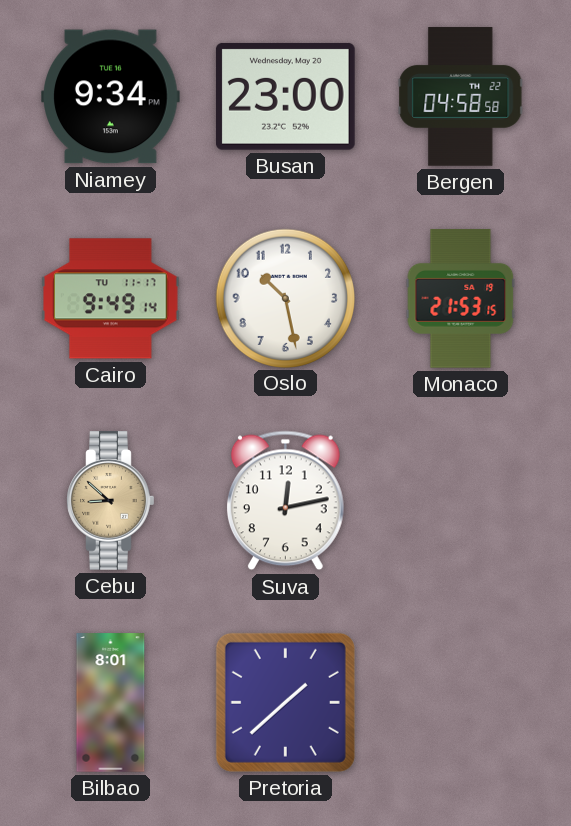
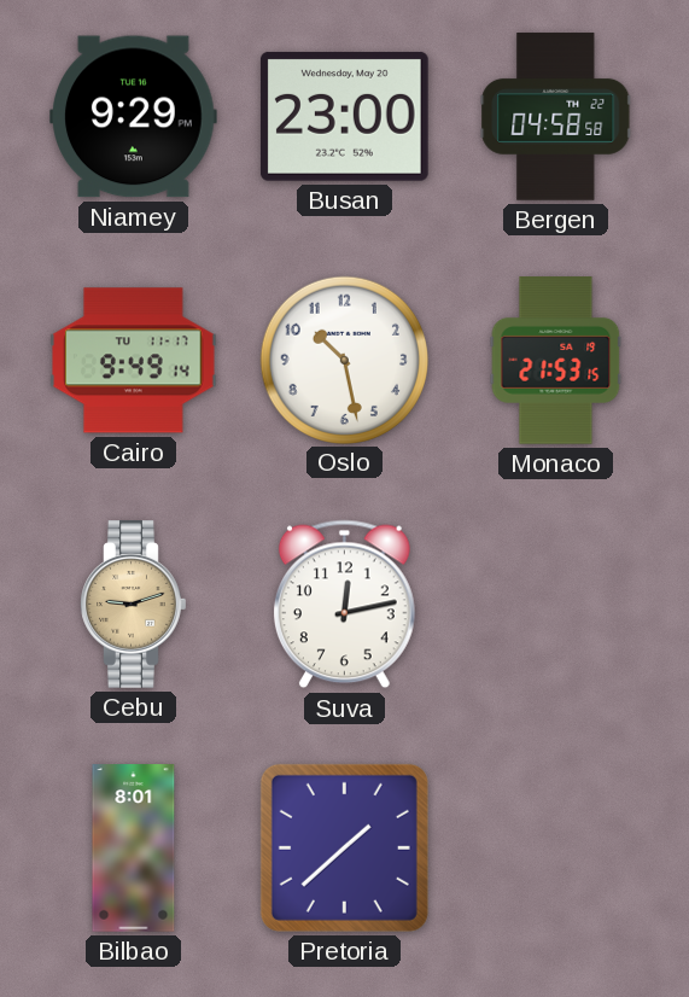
Niamey: 9:34 -> 9:29
Cebu: 8:52 -> 9:12
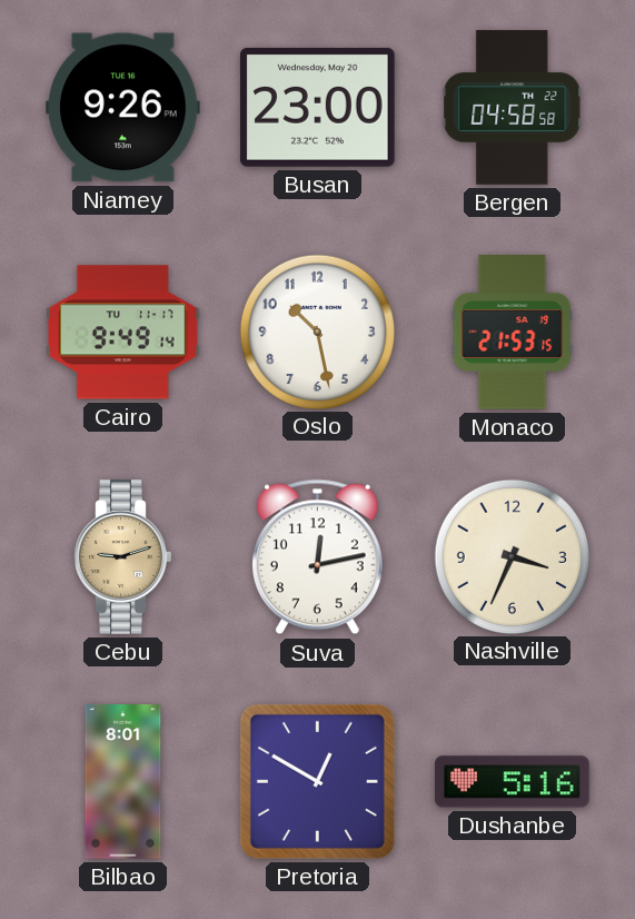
Niamey: 9:29 -> 9:26
Nashville: none -> 3:34
Pretoria: 1:38 -> 12:50
Dushanbe: none -> 5:16
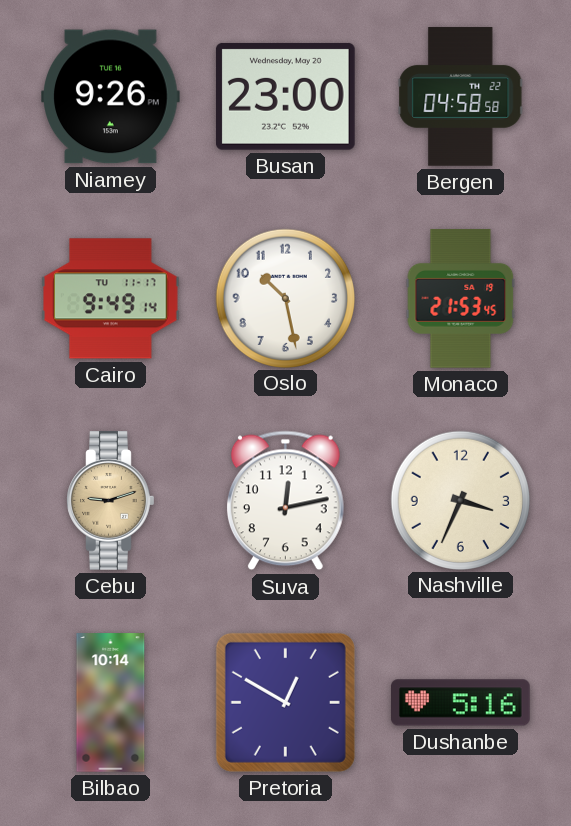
Monaco: 21:53:15 -> 21:53:45
Bilbao: 8:01 -> 10:14
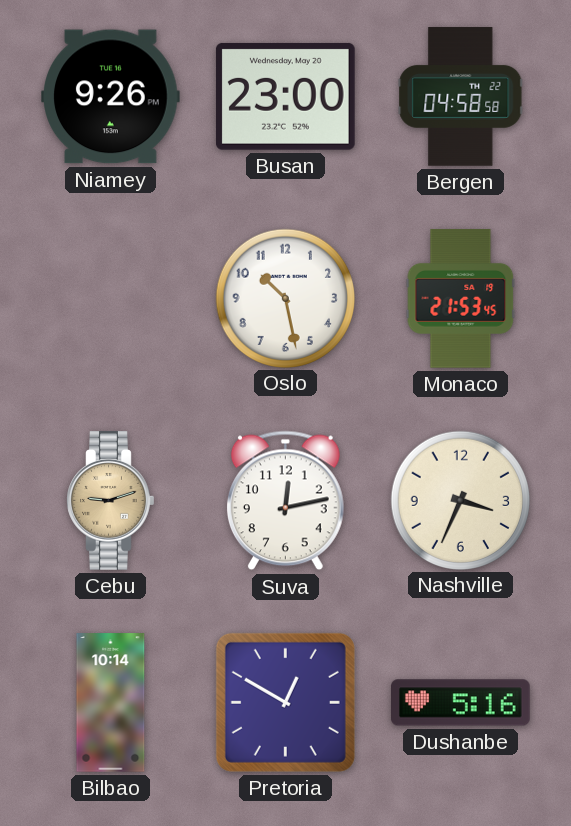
Cairo: 9:49 -> none
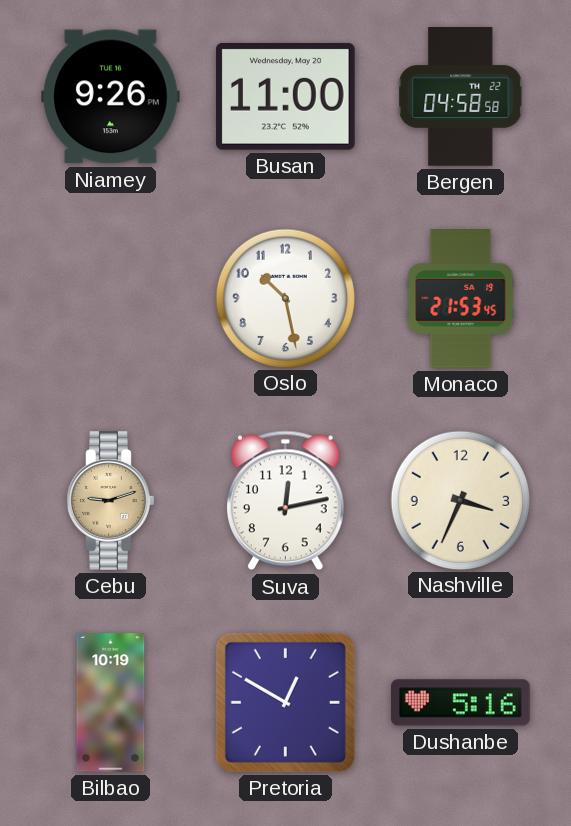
Busan: 23:00 -> 11:00
Bilbao: 10:14 -> 10:19
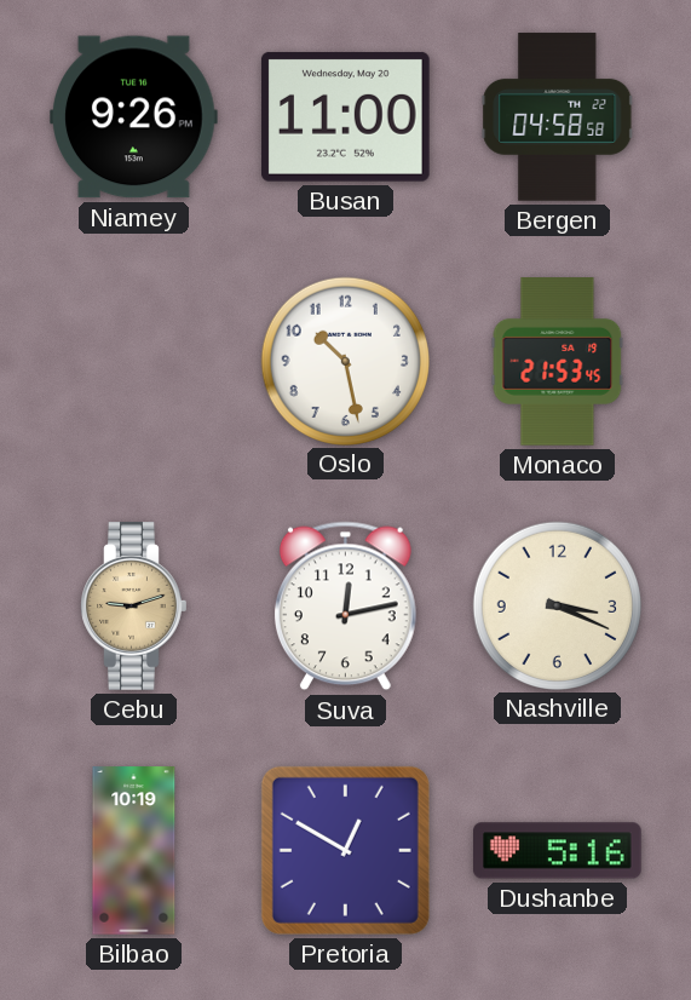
Nashville: 3:34 -> 3:19
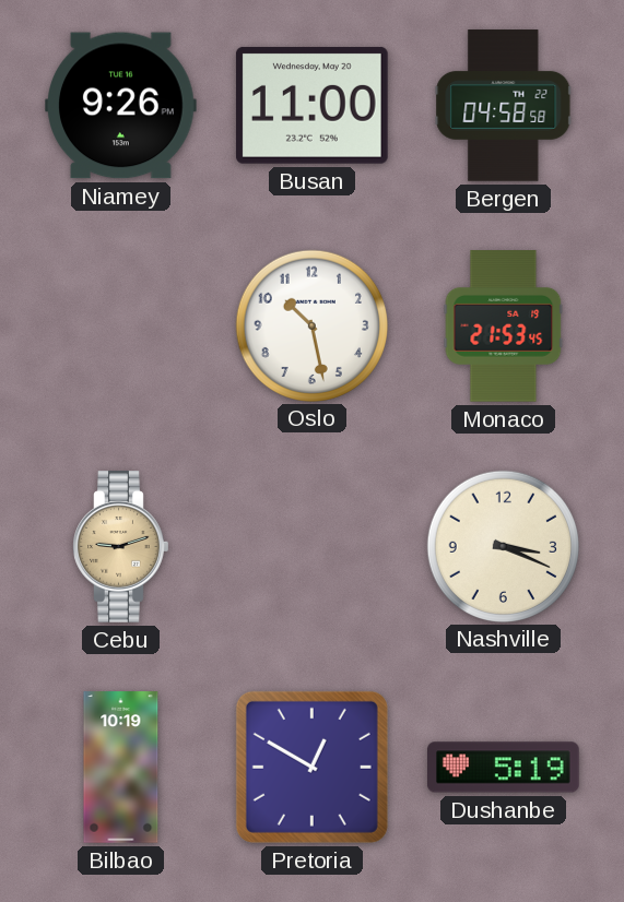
Suva: 12:13 -> none
Dushanbe: 5:16 -> 5:19
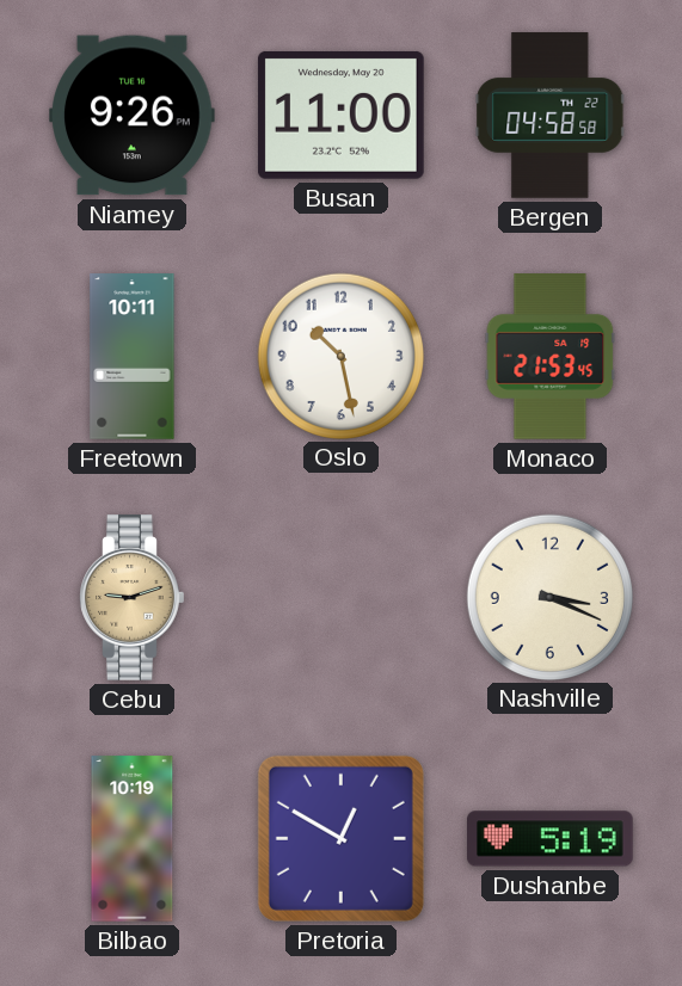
Freetown: none -> 10:11
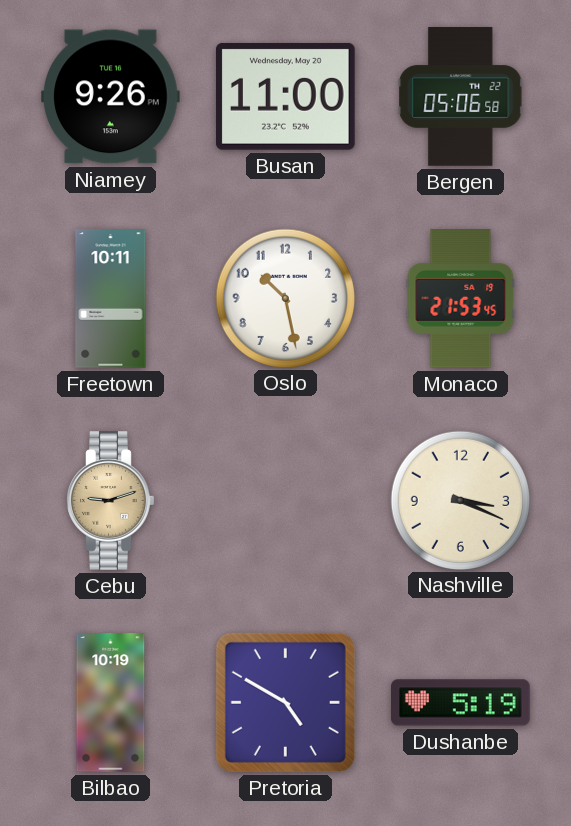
Bergen: 04:58 -> 05:06
Pretoria: 12:50 -> 4:50
